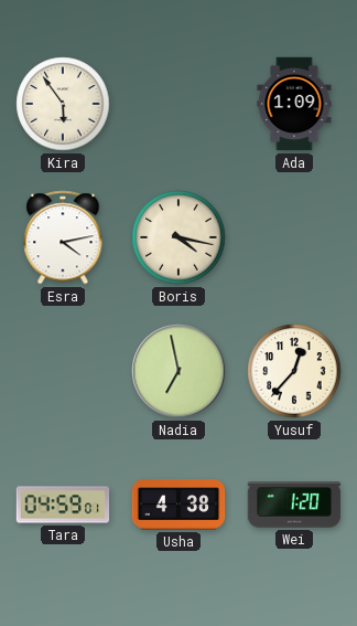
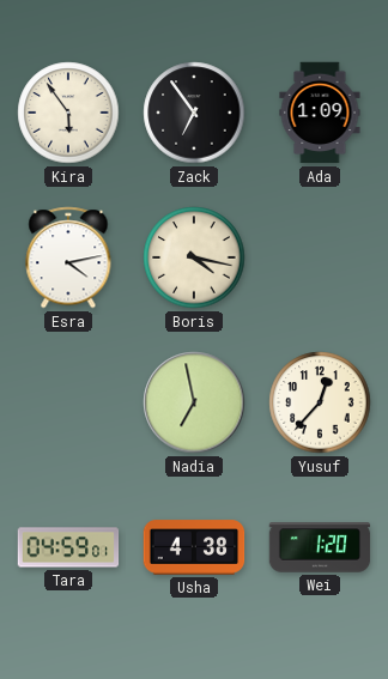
Zack: none -> 6:54
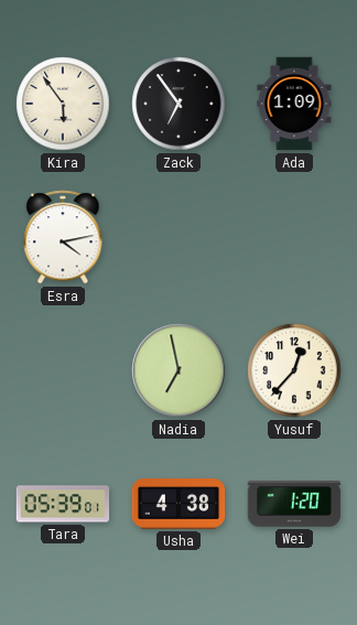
Boris: 4:17 -> none
Tara: 04:59 -> 05:39
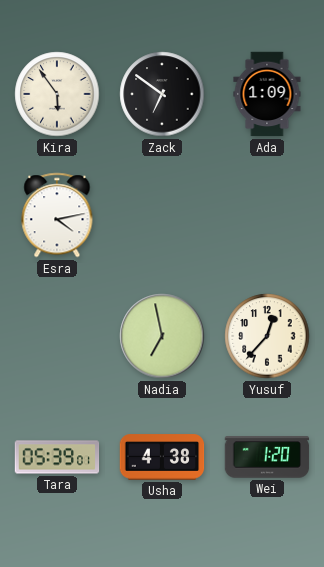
Zack: 6:54 -> 6:51
